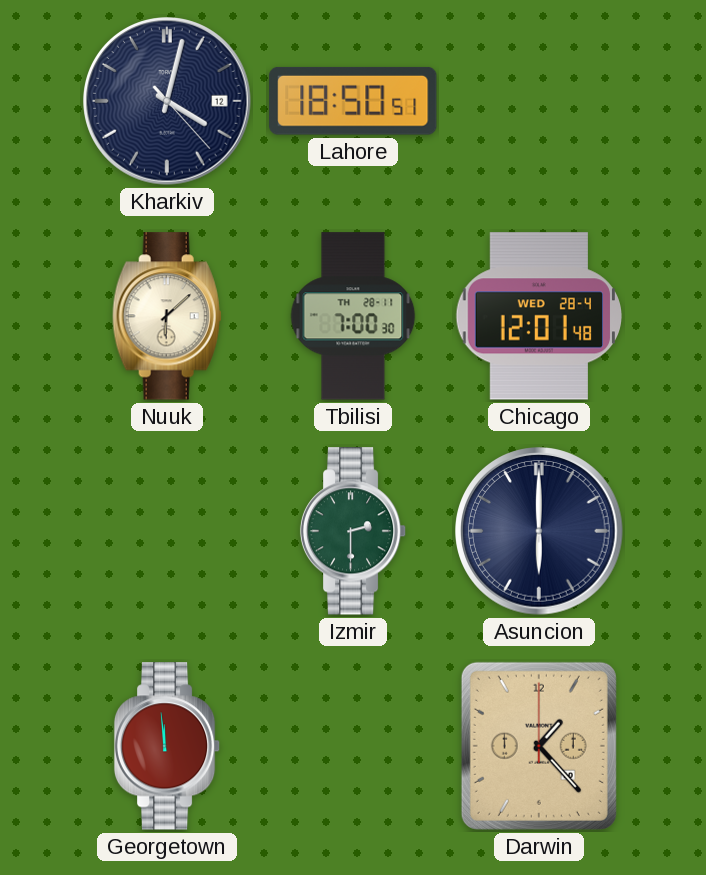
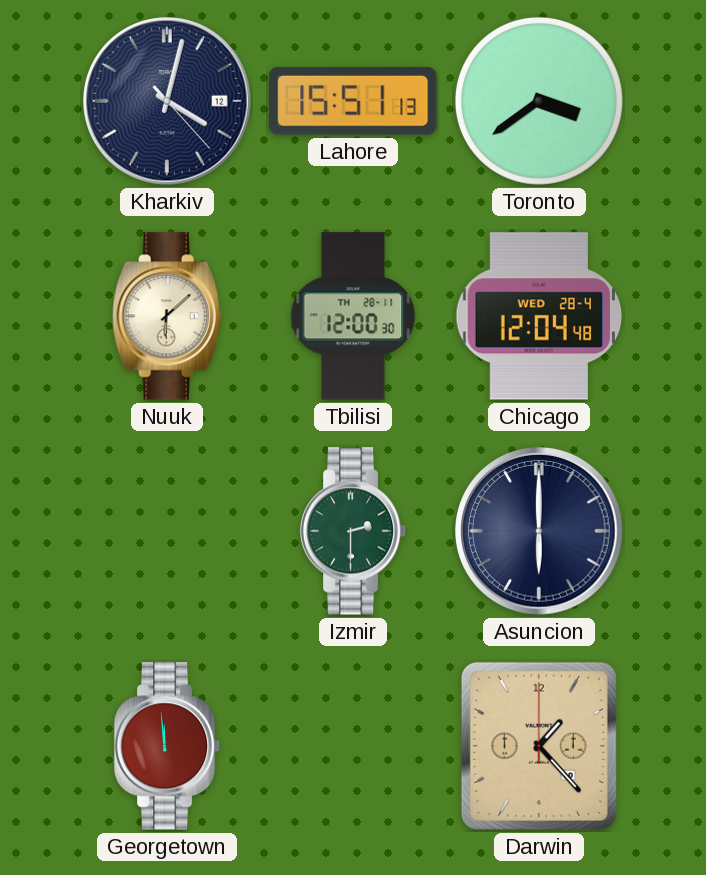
Lahore: 18:50 -> 15:51
Toronto: none -> 3:39
Tbilisi: 7:00 -> 12:00
Chicago: 12:01 -> 12:04
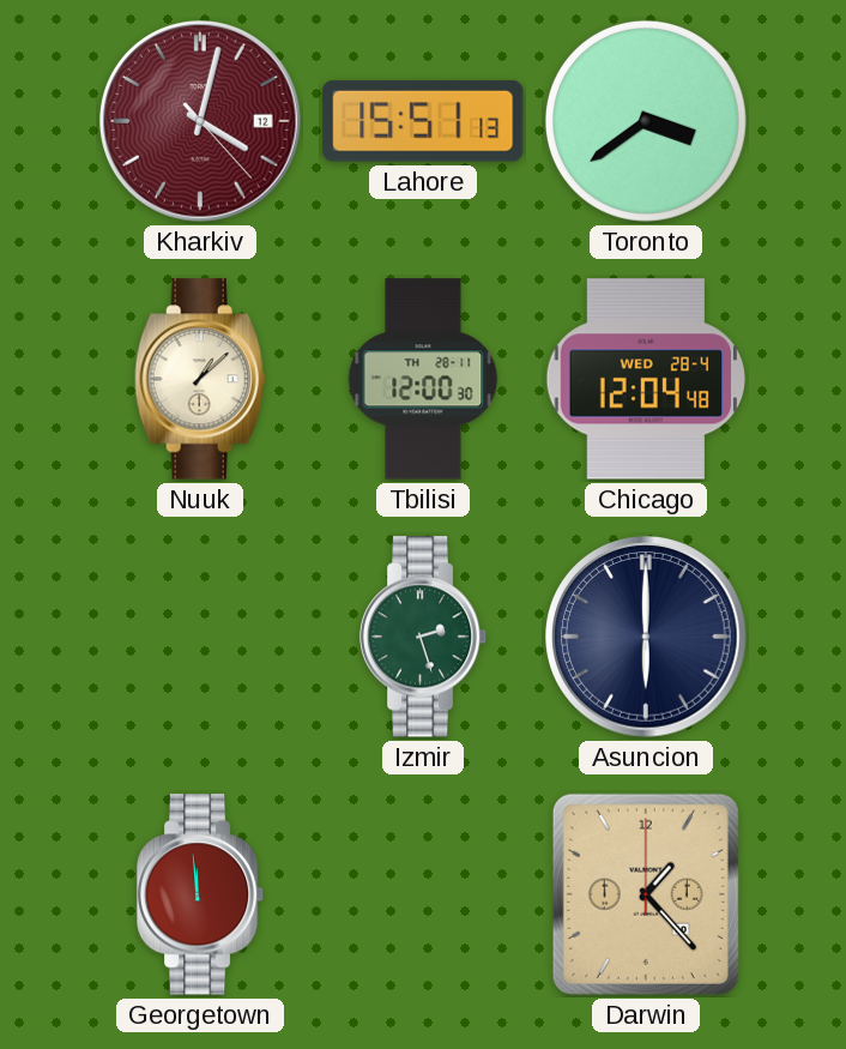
Kharkiv dial: navy -> burgundy
Nuuk: 6:08 -> 1:08
Izmir: 2:30 -> 2:27
